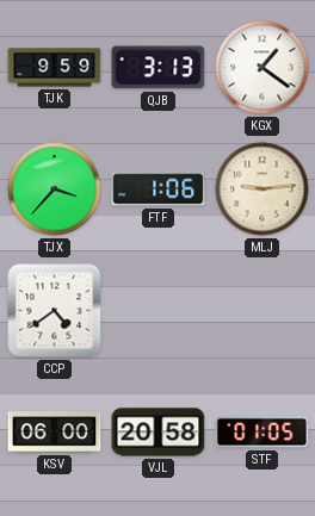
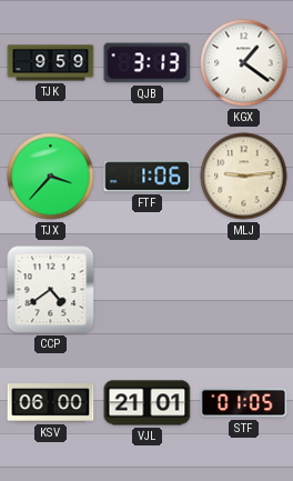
VJL: 20:58 -> 21:01
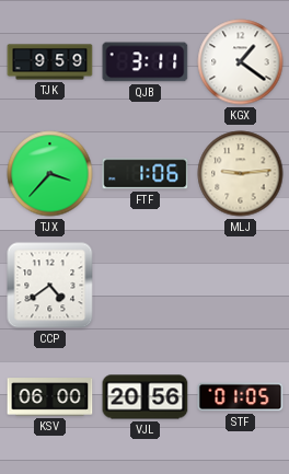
QJB: 3:13 -> 3:11
VJL: 21:01 -> 20:56
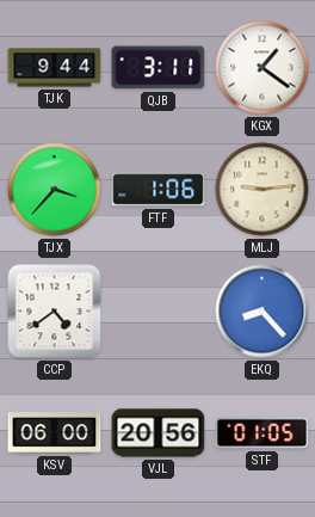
TJK: 9:59 -> 9:44
EKQ: none -> 8:23
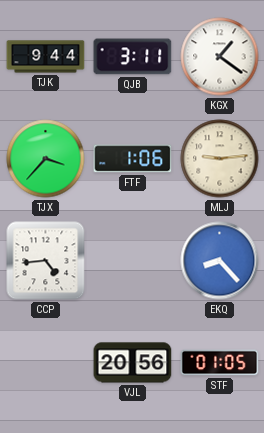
CCP: 4:39 -> 4:44
KSV: 06:00 -> none
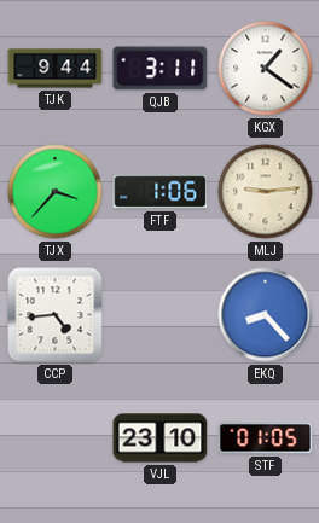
VJL: 20:56 -> 23:10
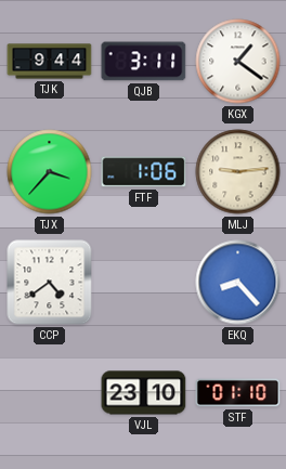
CCP: 4:44 -> 4:39
STF: 01:05 -> 01:10
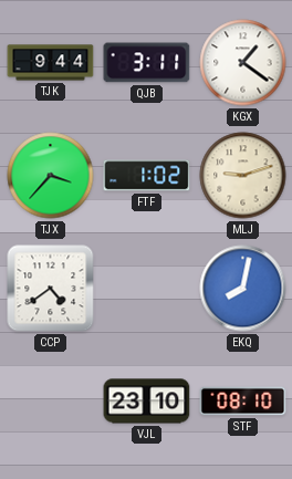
FTF: 1:06 -> 1:02
MLJ: 9:14 -> 9:12
EKQ: 8:23 -> 8:02
STF: 01:10 -> 08:10
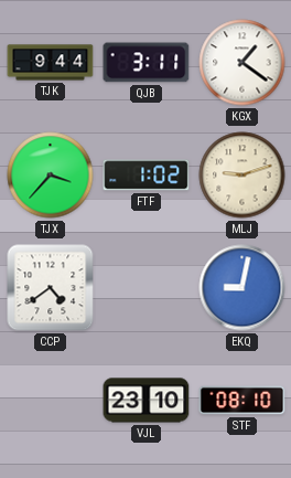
EKQ: 8:02 -> 9:02
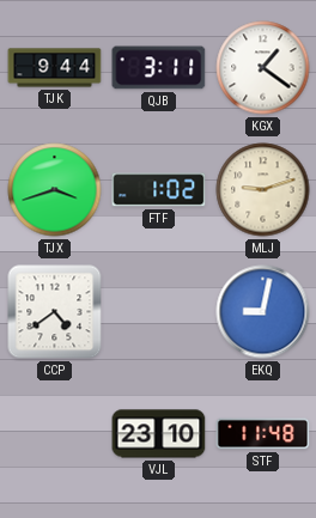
TJX: 3:37 -> 3:42
STF: 08:10 -> 11:48
